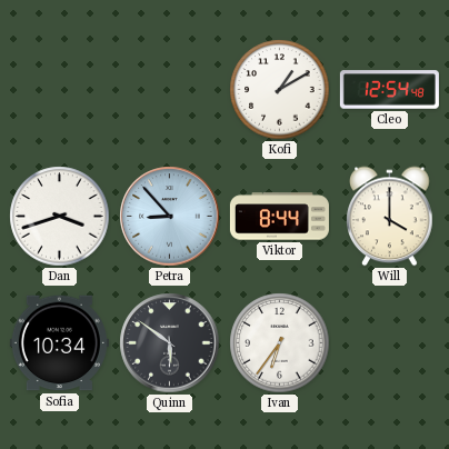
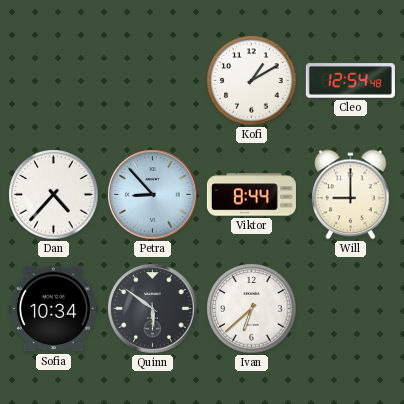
Dan: 3:42 -> 4:37
Will: 4:00 -> 9:00
Ivan: 6:36 -> 6:38
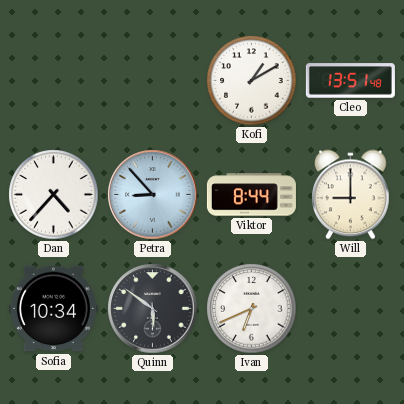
Cleo: 12:54 -> 13:51
Ivan: 6:38 -> 6:41
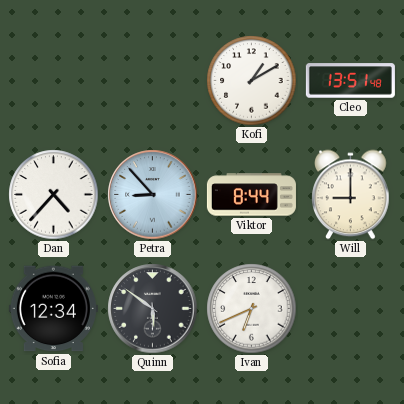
Sofia: 10:34 -> 12:34
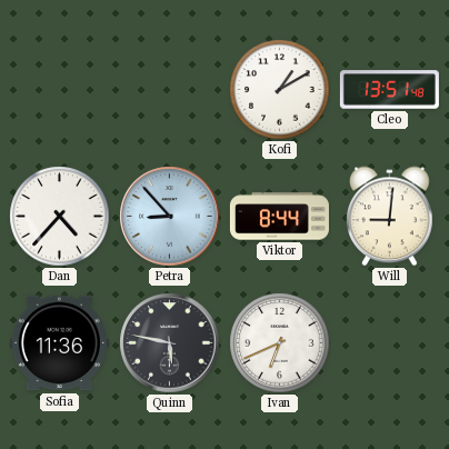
Will: 9:00 -> 9:01
Sofia: 12:34 -> 11:36
Quinn: 5:51 -> 5:47
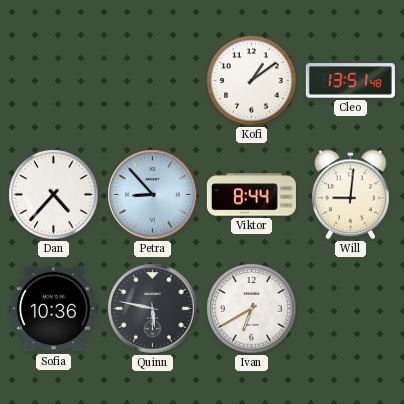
Kofi: 1:10 -> 1:09
Sofia: 11:36 -> 10:36
Ivan: 6:41 -> 6:40
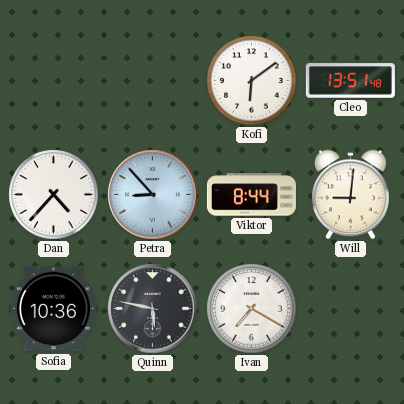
Kofi: 1:09 -> 6:09
Ivan: 6:40 -> 7:20
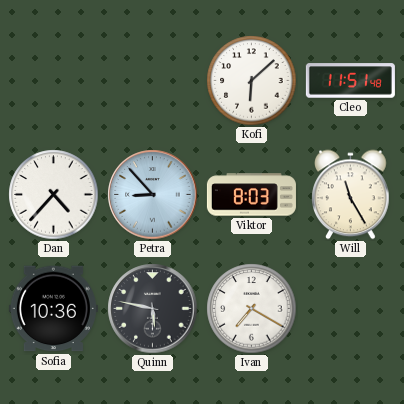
Kofi: 6:09 -> 6:08
Cleo: 13:51 -> 11:51
Viktor: 8:44 -> 8:03
Will: 9:01 -> 11:25
